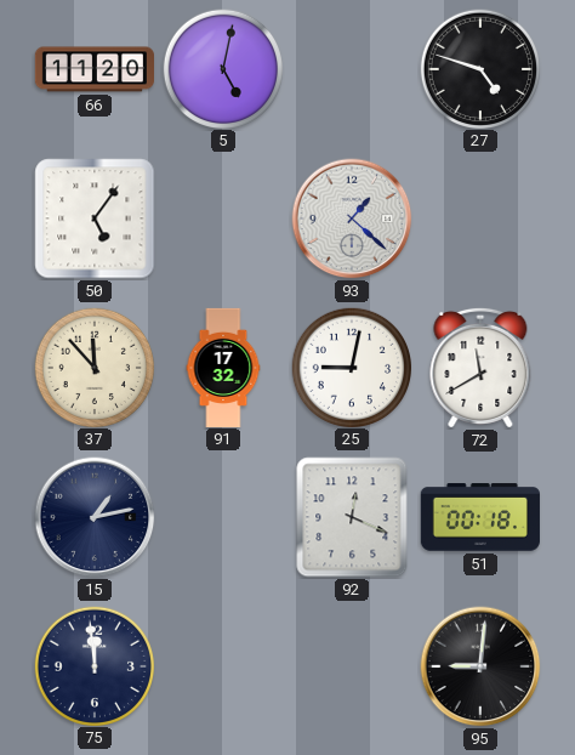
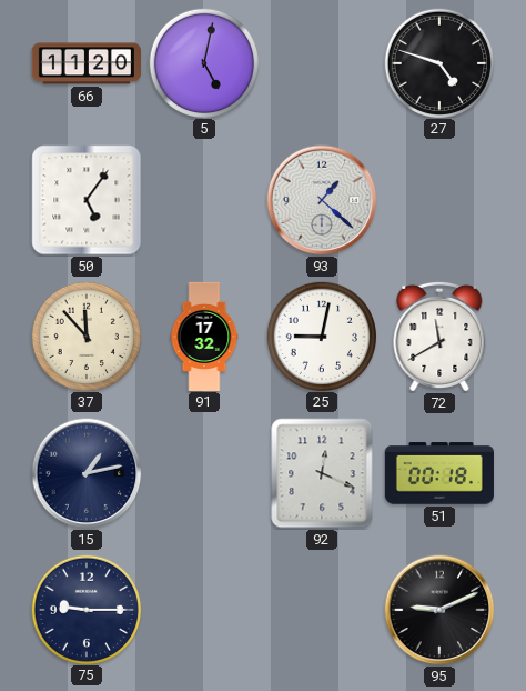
75: 11:59 -> 9:15
95: 9:01 -> 9:11
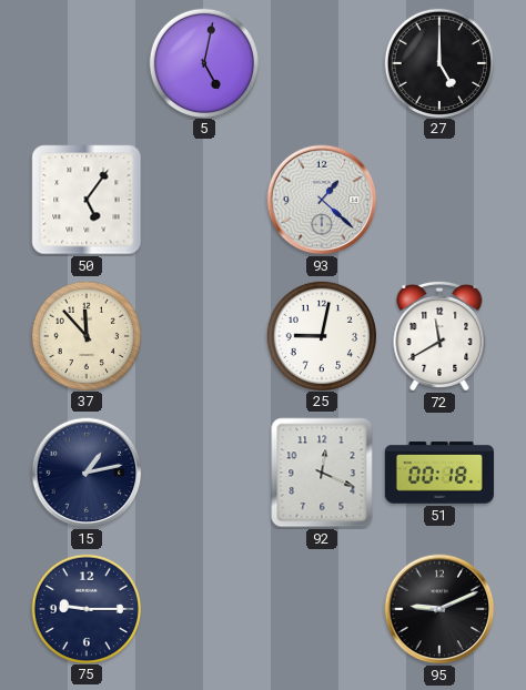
66: 11:20 -> none
27: 4:48 -> 5:00
91: 17:32 -> none
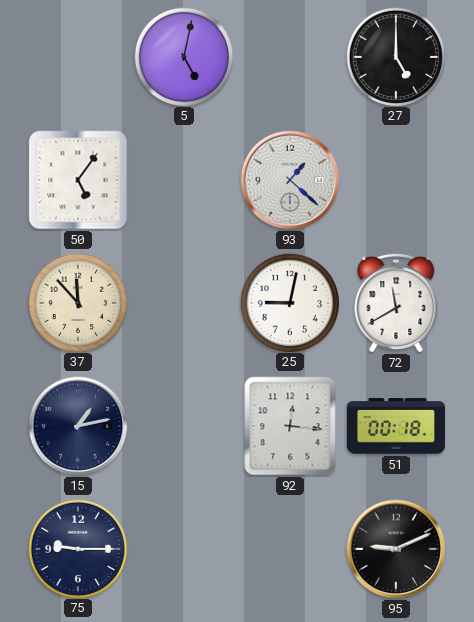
92: 12:19 -> 12:16
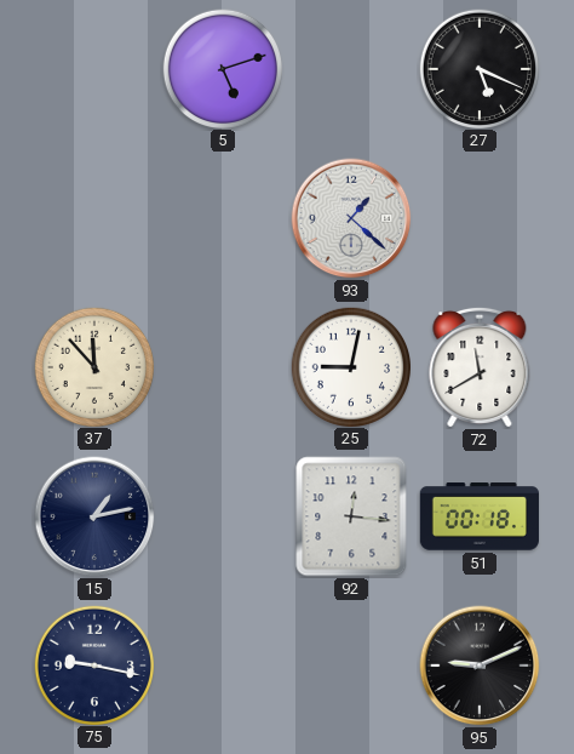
5: 5:02 -> 5:12
27: 5:00 -> 5:19
50: 5:06 -> none
75: 9:15 -> 9:17
